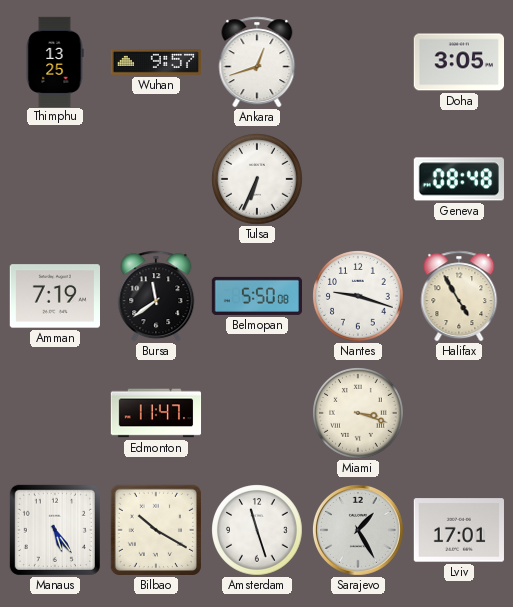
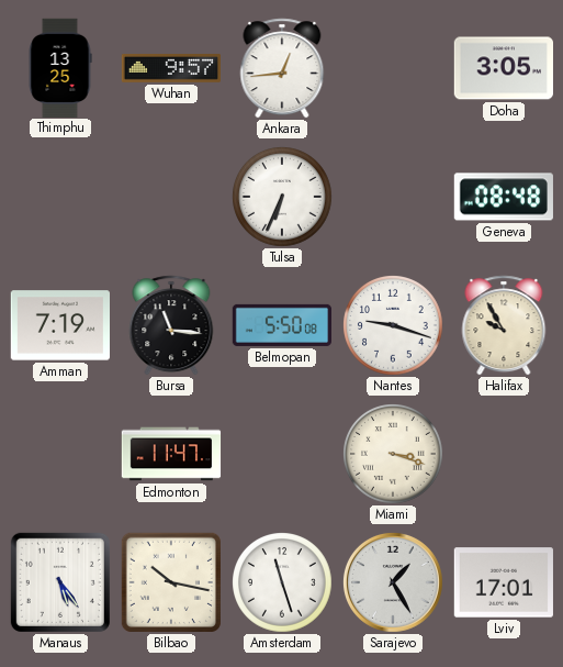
Ankara: 12:42 -> 12:44
Bursa: 11:39 -> 11:16
Halifax: 4:55 -> 9:55
Bilbao: 10:20 -> 10:17
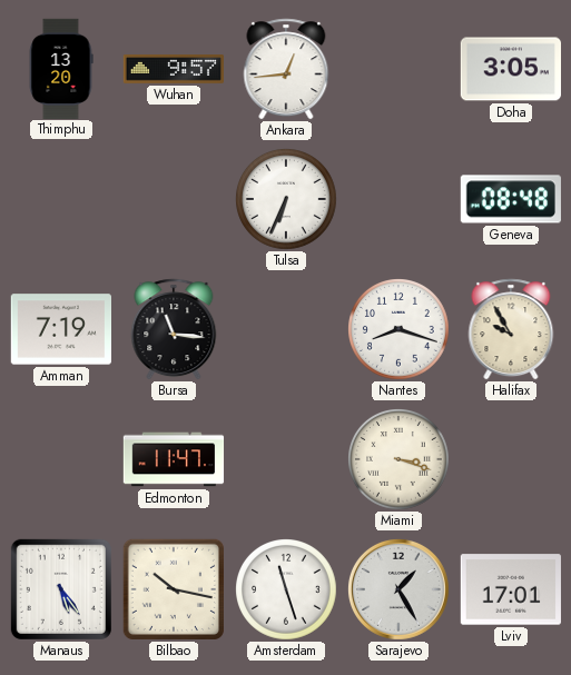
Thimphu: 13:25 -> 13:20
Belmopan: 5:50 -> none
Nantes: 9:18 -> 8:18
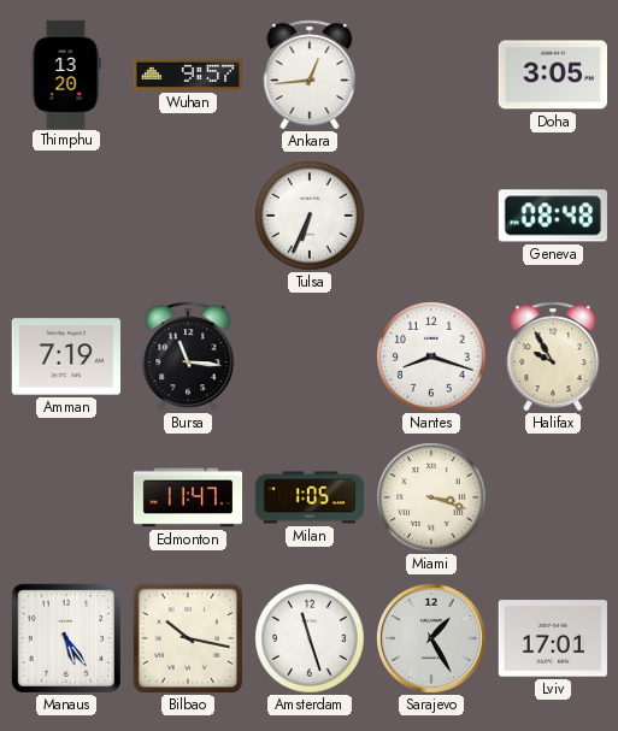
Milan: none -> 1:05
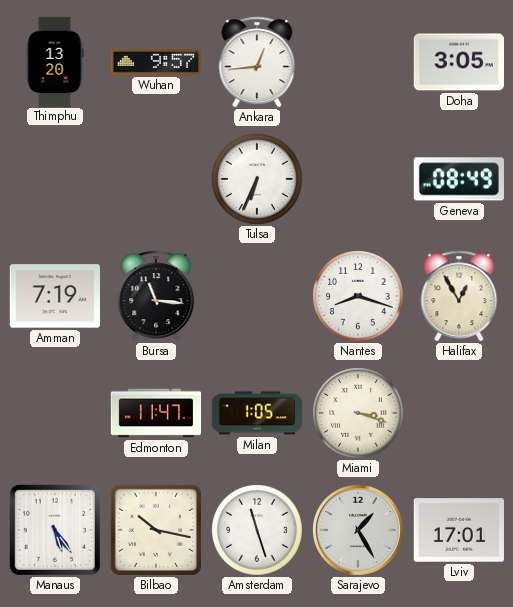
Geneva: 08:48 -> 08:49
Halifax: 9:55 -> 12:55
